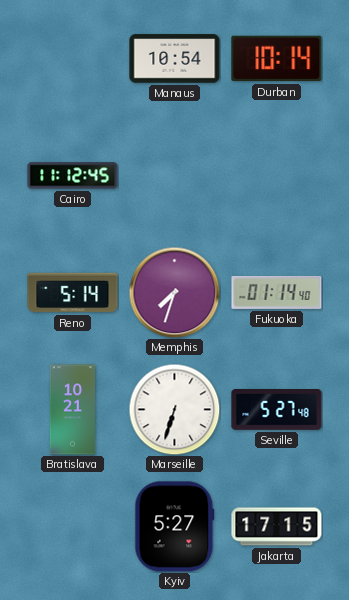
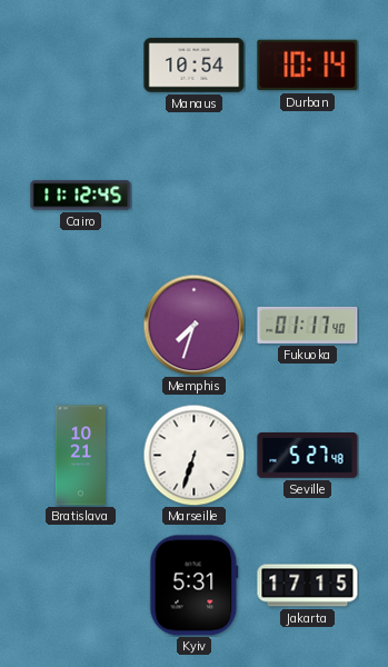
Reno: 5:14 -> none
Fukuoka: 01:14 -> 01:17
Kyiv: 5:27 -> 5:31
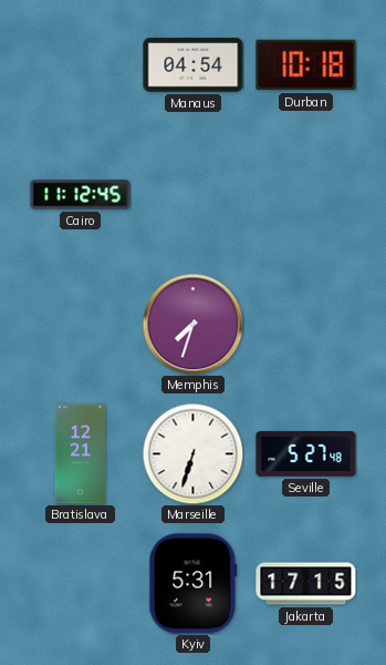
Manaus: 10:54 -> 04:54
Durban: 10:14 -> 10:18
Fukuoka: 01:17 -> none
Bratislava: 10:21 -> 12:21
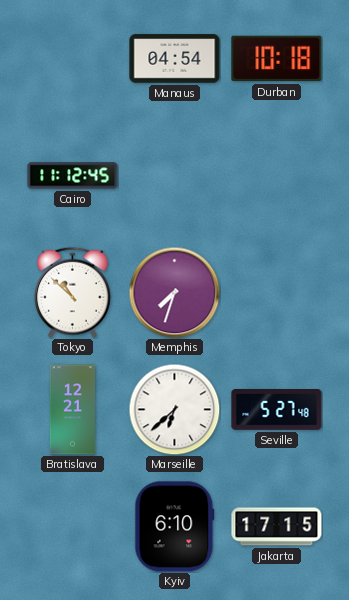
Tokyo: none -> 10:52
Marseille: 6:33 -> 6:38
Kyiv: 5:31 -> 6:10
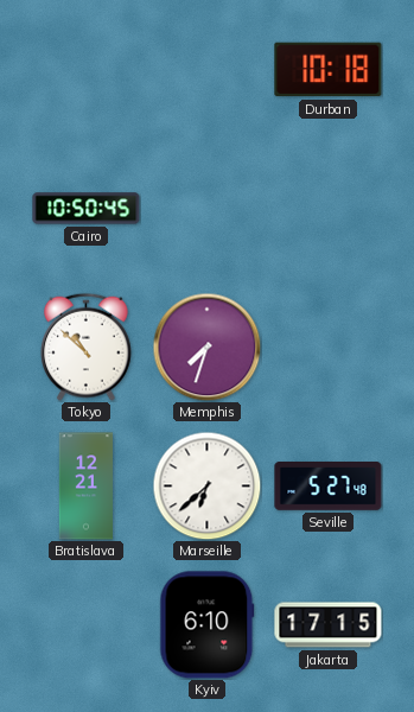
Manaus: 04:54 -> none
Cairo: 11:12 -> 10:50
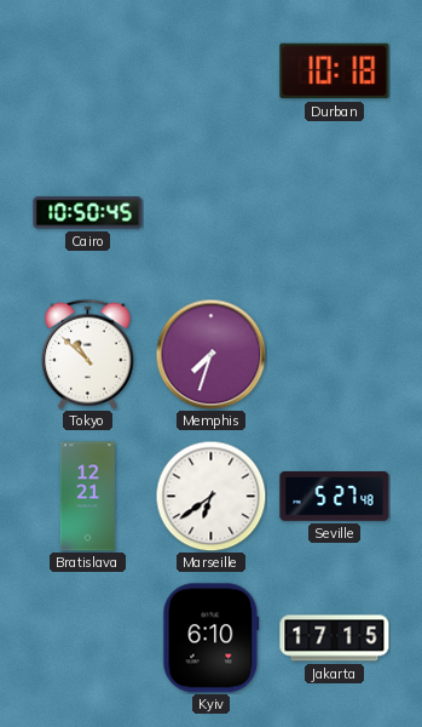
Marseille: 6:38 -> 6:39
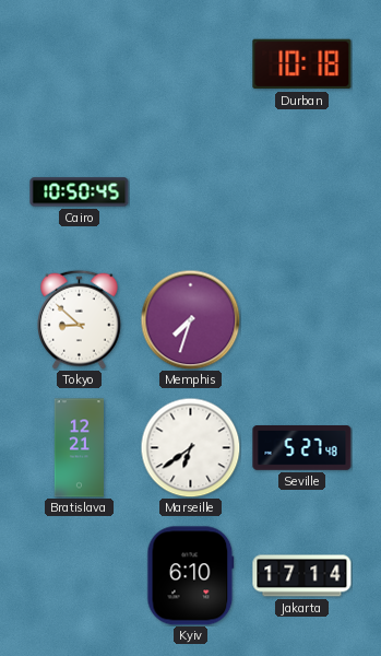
Tokyo: 10:52 -> 8:52
Jakarta: 17:15 -> 17:14
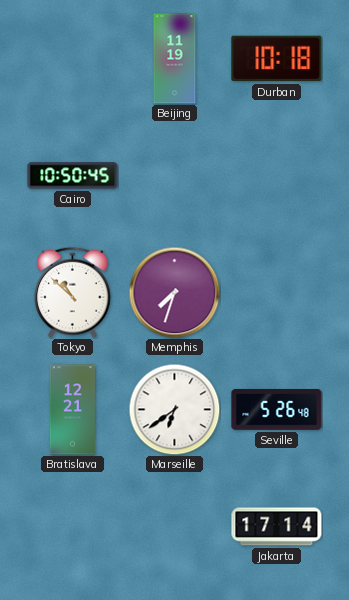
Beijing: none -> 11:19
Tokyo: 8:52 -> 10:52
Seville: 5:27 -> 5:26
Kyiv: 6:10 -> none
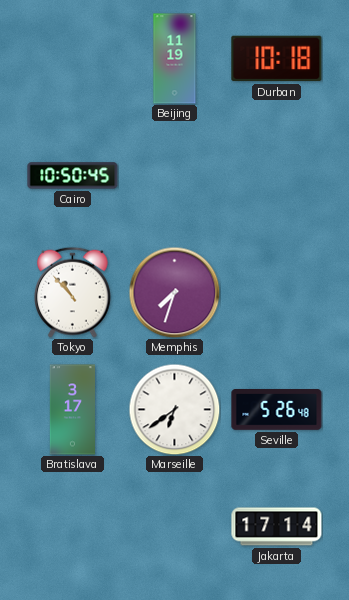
Tokyo: 10:52 -> 10:53
Bratislava: 12:21 -> 3:17
